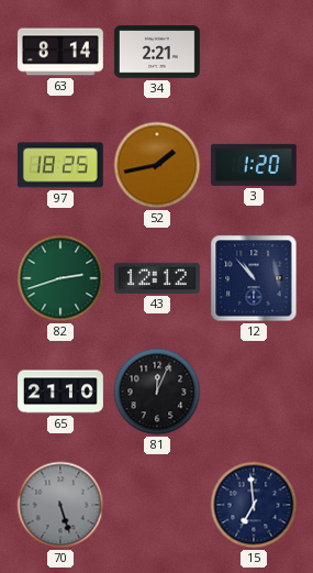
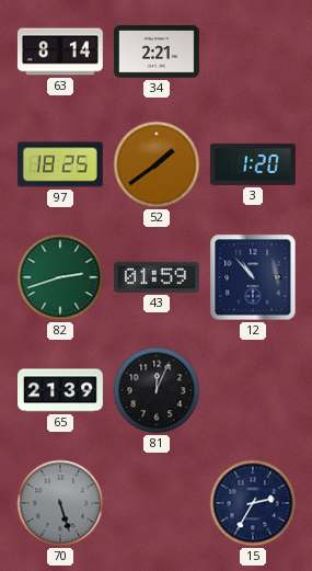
52: 1:43 -> 1:39
43: 12:12 -> 01:59
65: 21:10 -> 21:39
15: 6:59 -> 2:35
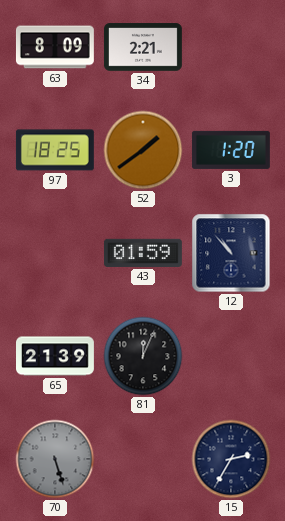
63: 8:14 -> 8:09
82: 2:42 -> none
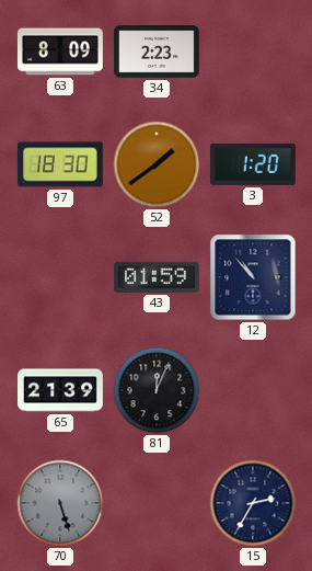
34: 2:21 -> 2:23
97: 18:25 -> 18:30
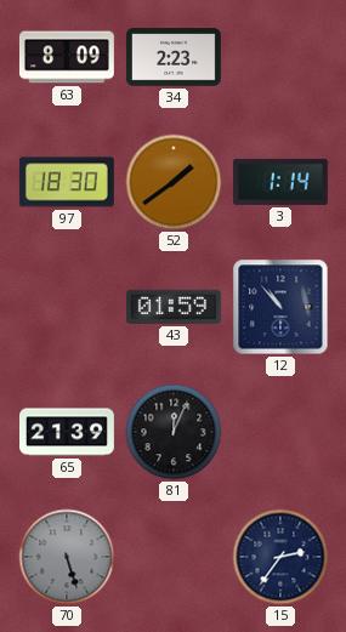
3: 1:20 -> 1:14
15: 2:35 -> 2:36
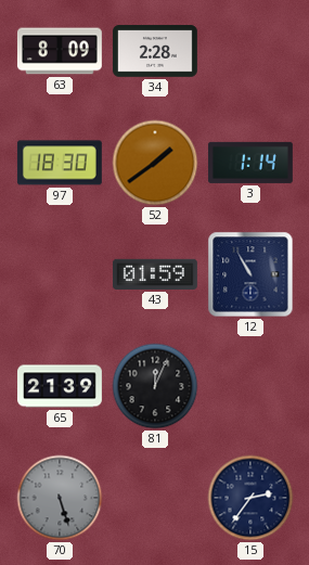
34: 2:23 -> 2:28
12: 10:53 -> 10:55
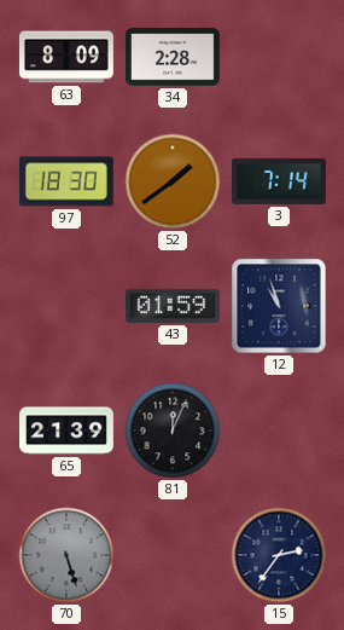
3: 1:14 -> 7:14
12: 10:55 -> 10:57
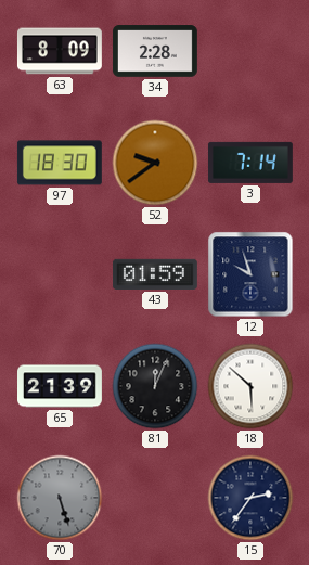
52: 1:39 -> 9:39
12: 10:57 -> 9:57
18: none -> 5:52
